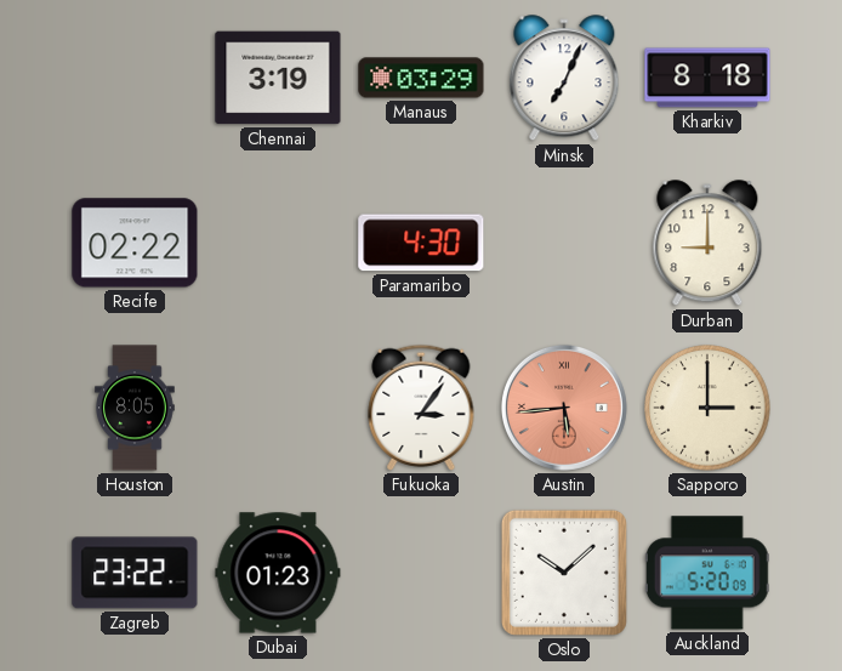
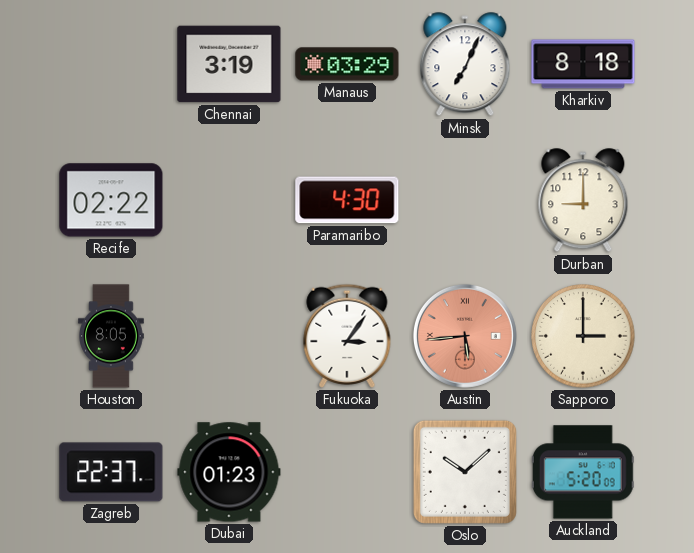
Zagreb: 23:22 -> 22:37
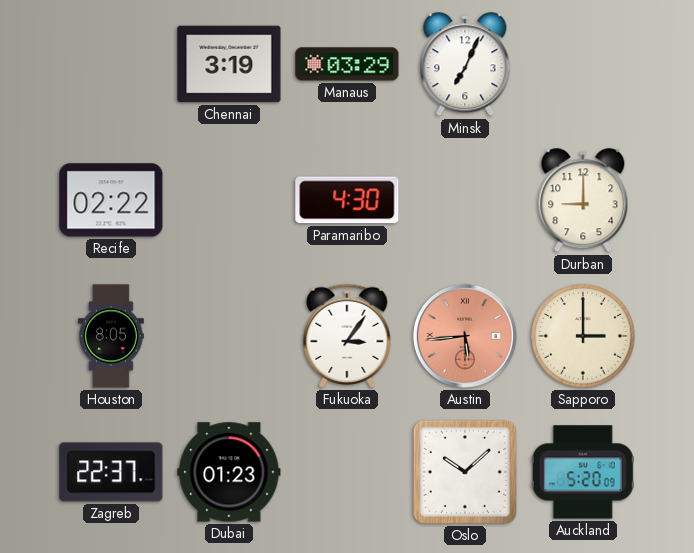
Kharkiv: 8:18 -> none
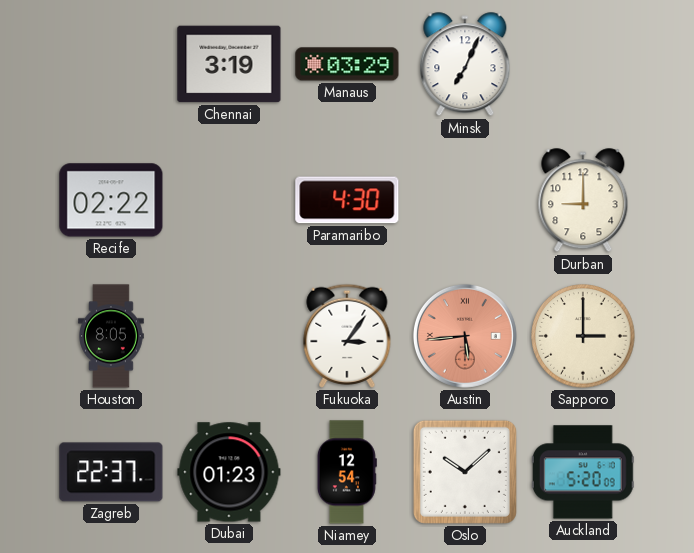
Niamey: none -> 12:54
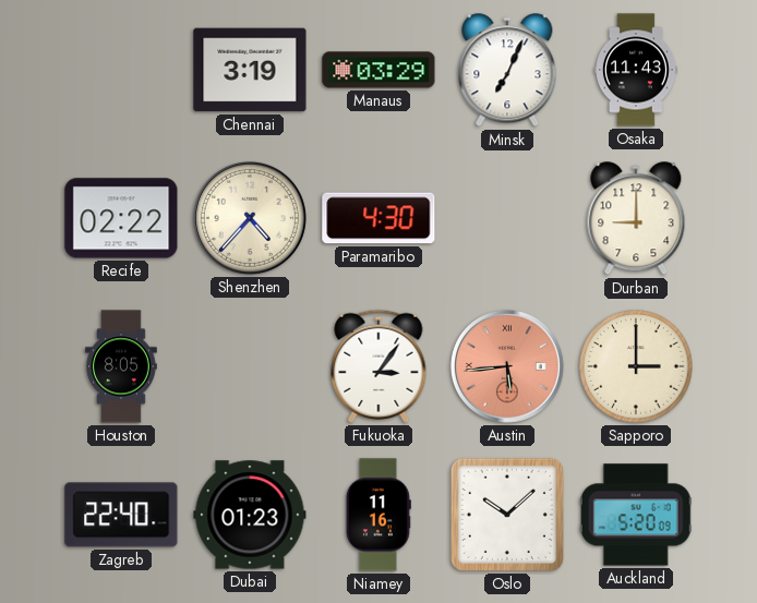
Osaka: none -> 11:43
Shenzhen: none -> 4:37
Zagreb: 22:37 -> 22:40
Niamey: 12:54 -> 11:16
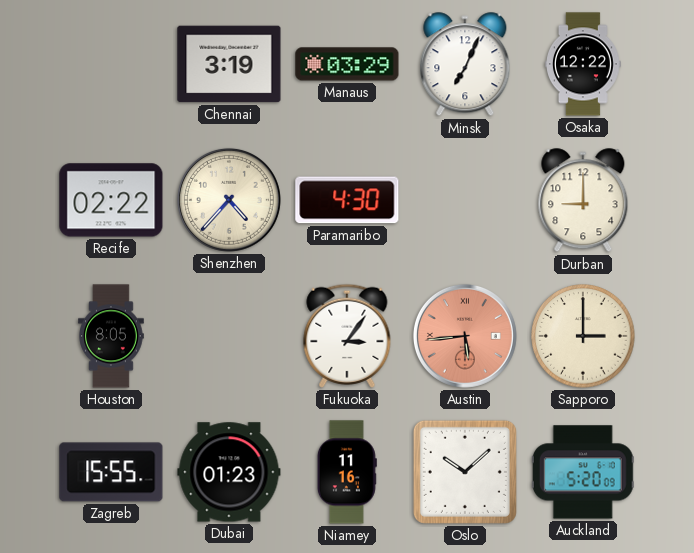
Osaka: 11:43 -> 12:22
Zagreb: 22:40 -> 15:55
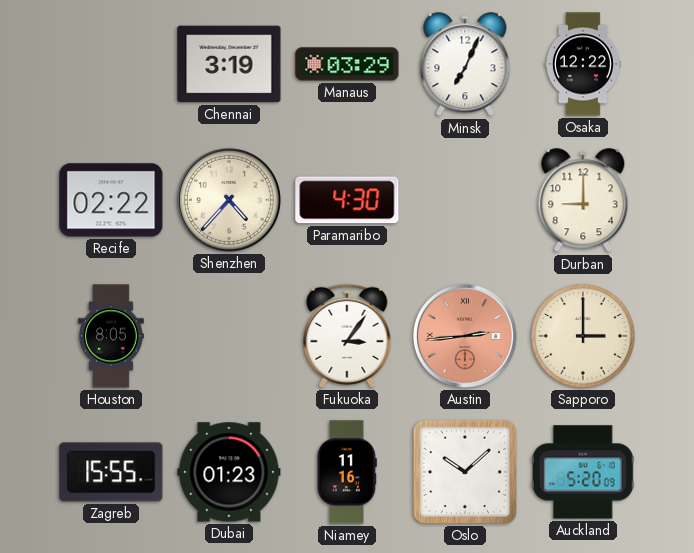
Austin: 5:44 -> 2:44
